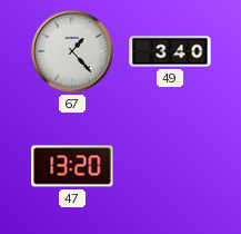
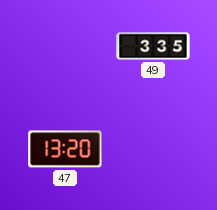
67: 1:23 -> none
49: 3:40 -> 3:35
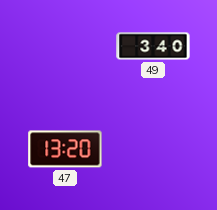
49: 3:35 -> 3:40
